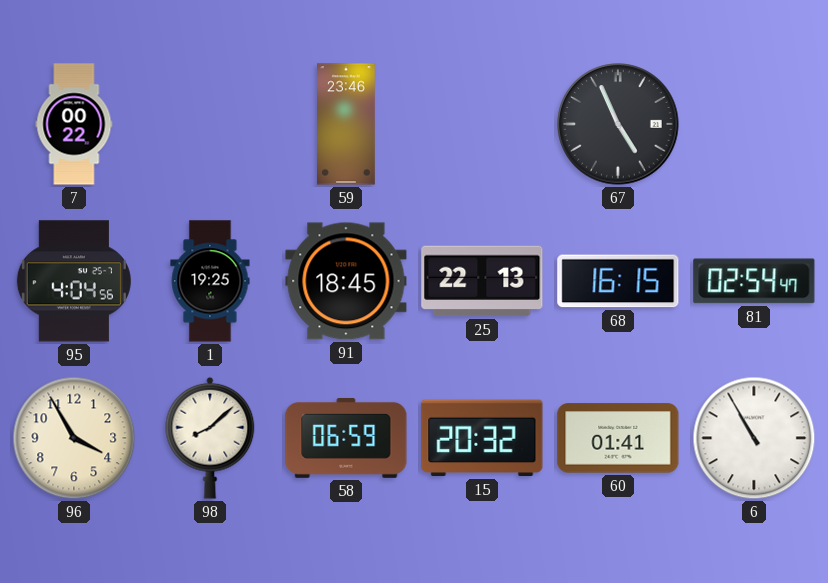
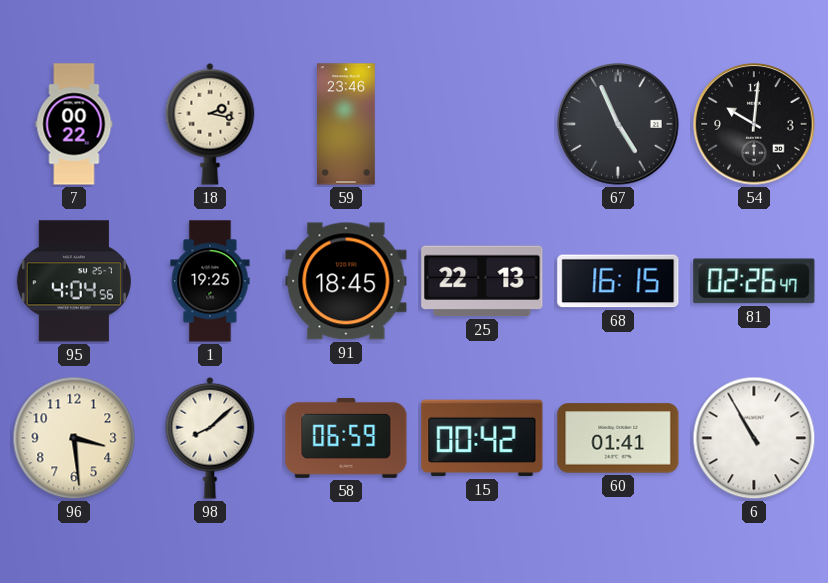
18: none -> 2:17
54: none -> 10:01
81: 02:54 -> 02:26
96: 3:55 -> 3:29
15: 20:32 -> 00:42
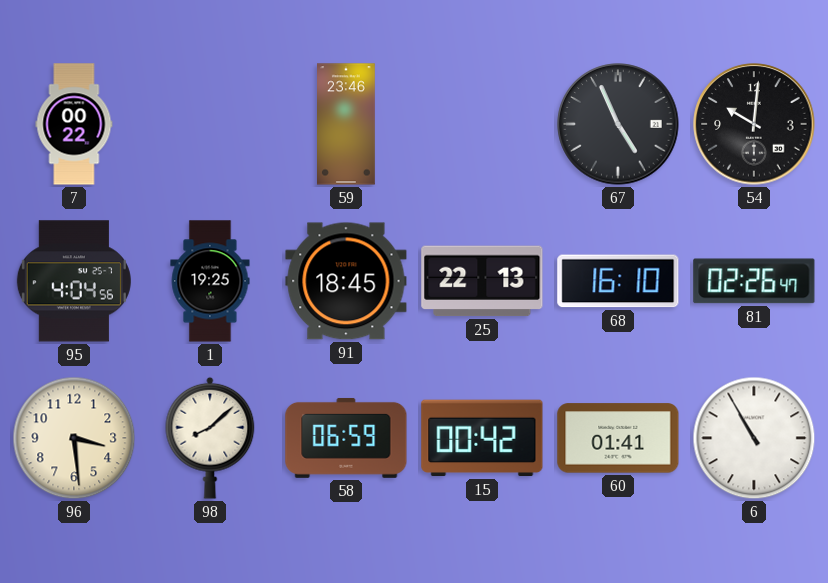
18: 2:17 -> none
68: 16:15 -> 16:10
